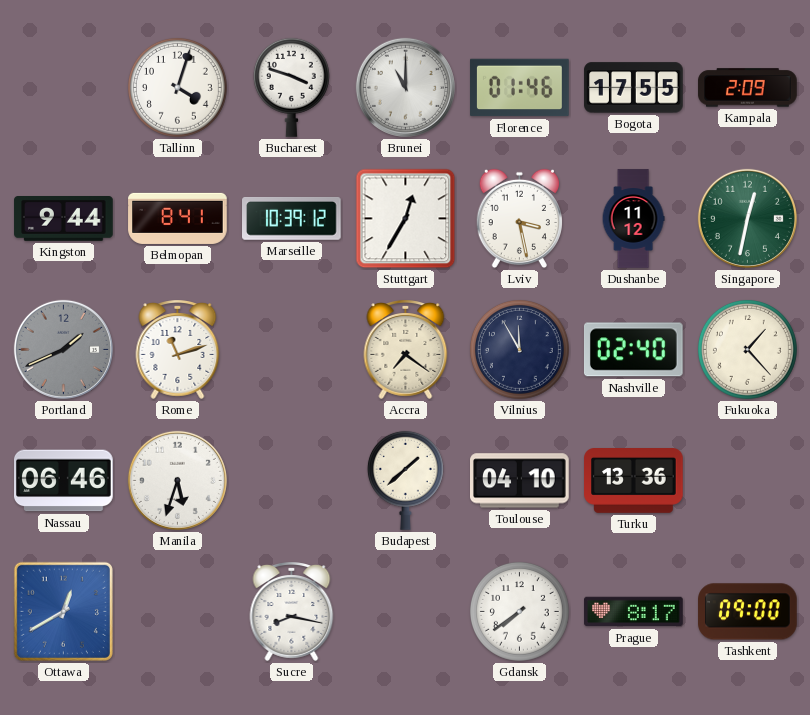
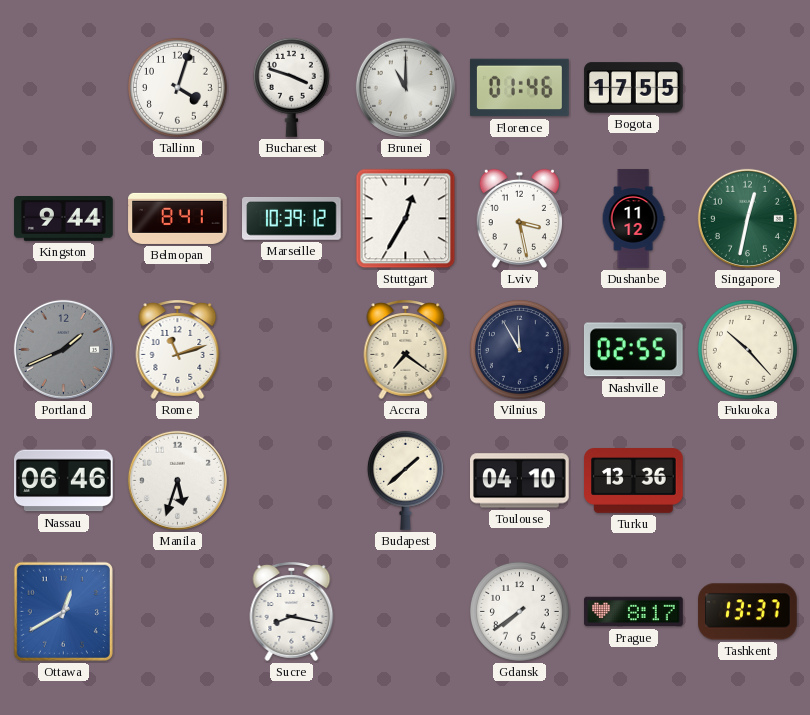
Kampala: 2:09 -> none
Nashville: 02:40 -> 02:55
Fukuoka: 1:23 -> 10:23
Tashkent: 09:00 -> 13:37
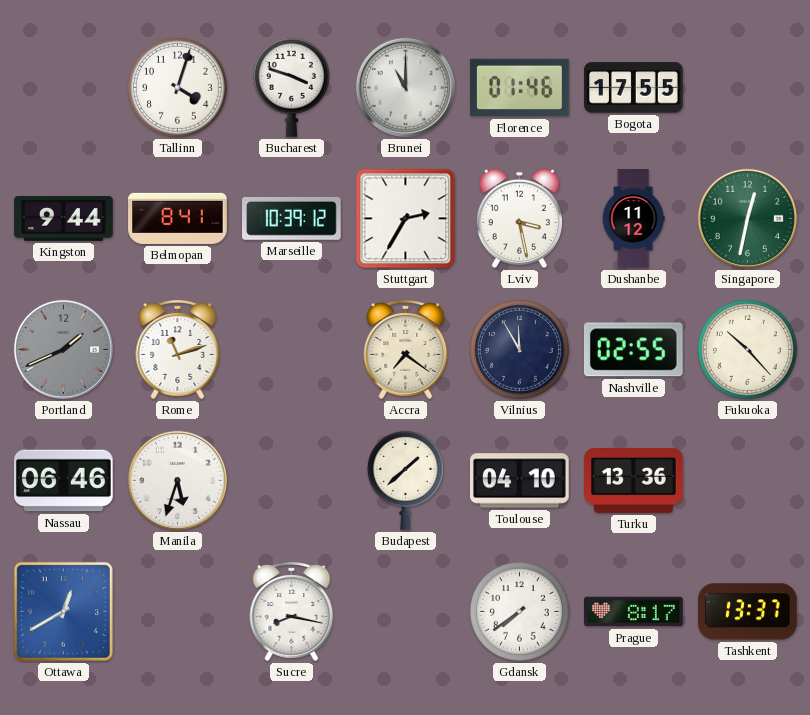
Stuttgart: 12:35 -> 2:35
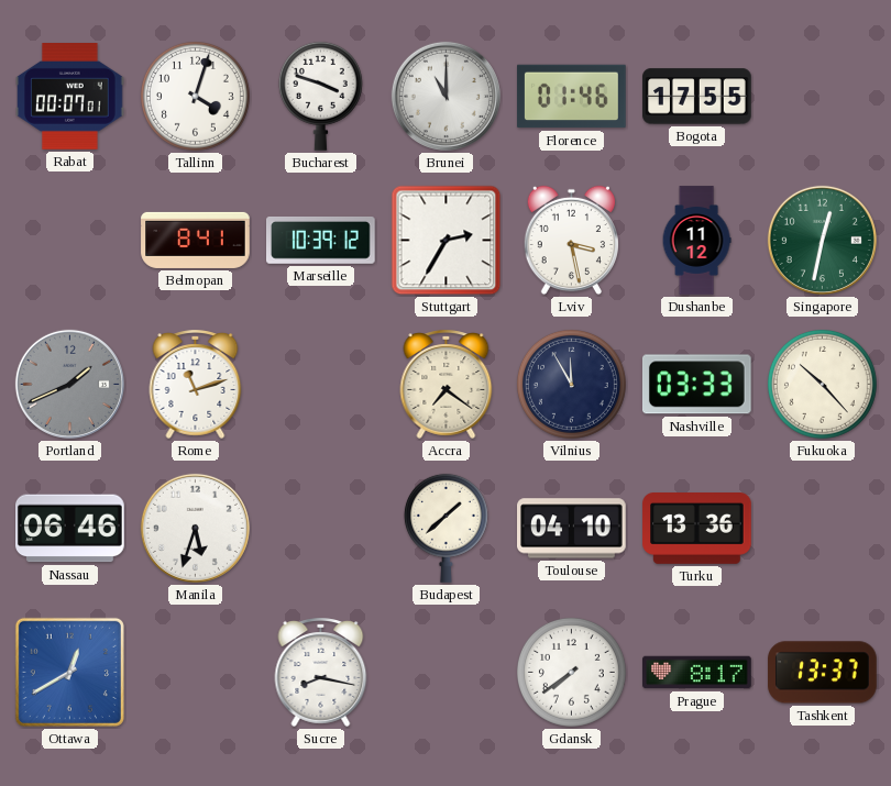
Rabat: none -> 00:07
Kingston: 9:44 -> none
Nashville: 02:55 -> 03:33
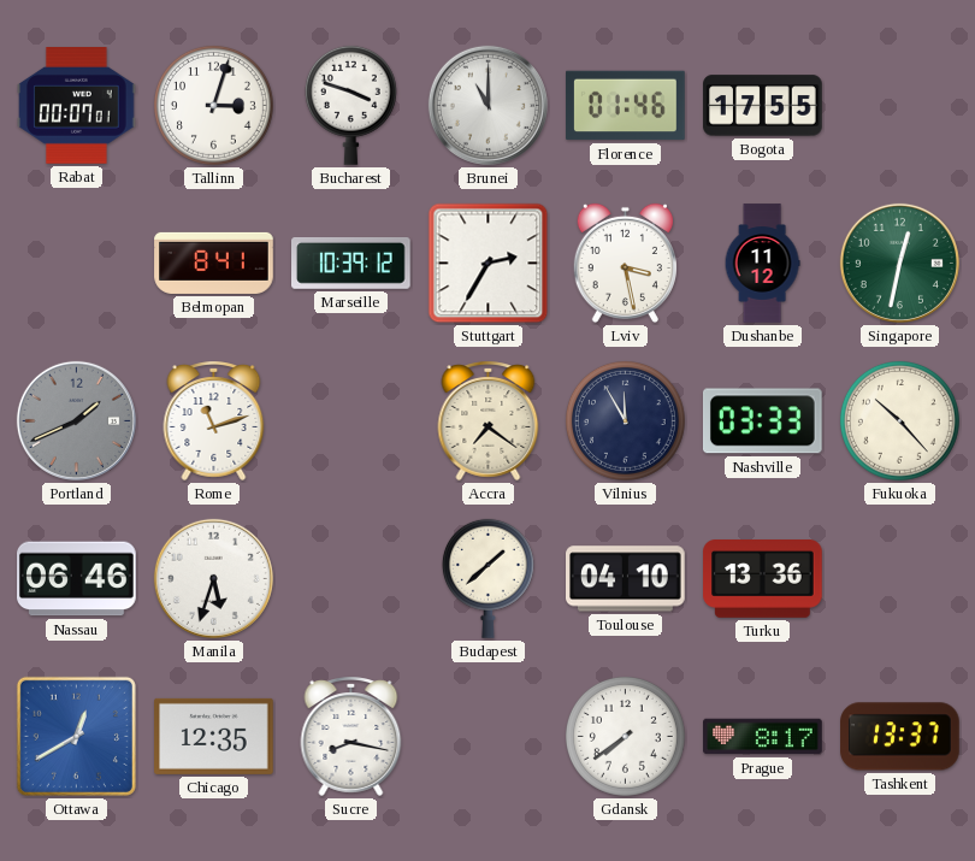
Tallinn: 4:03 -> 3:03
Chicago: none -> 12:35
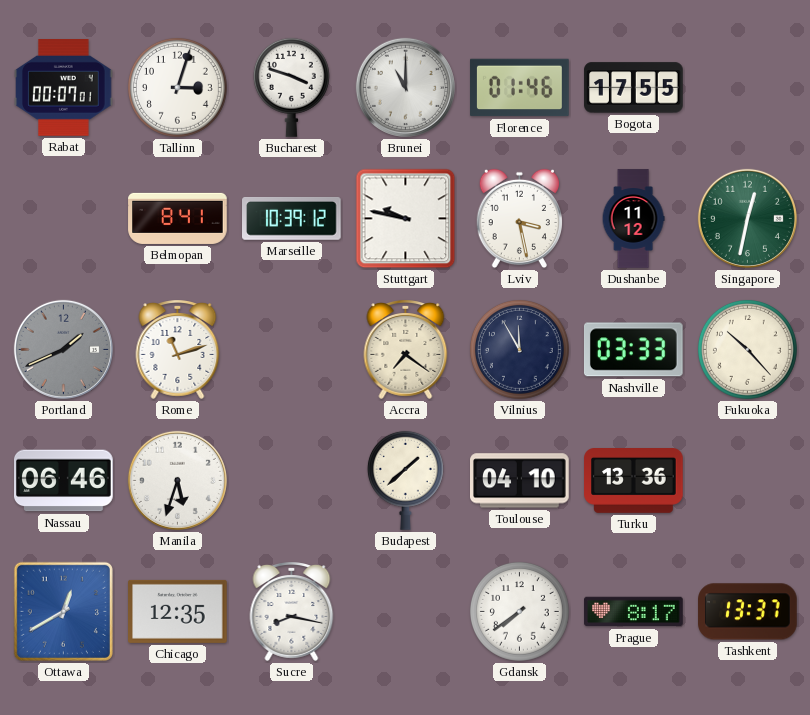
Stuttgart: 2:35 -> 9:47
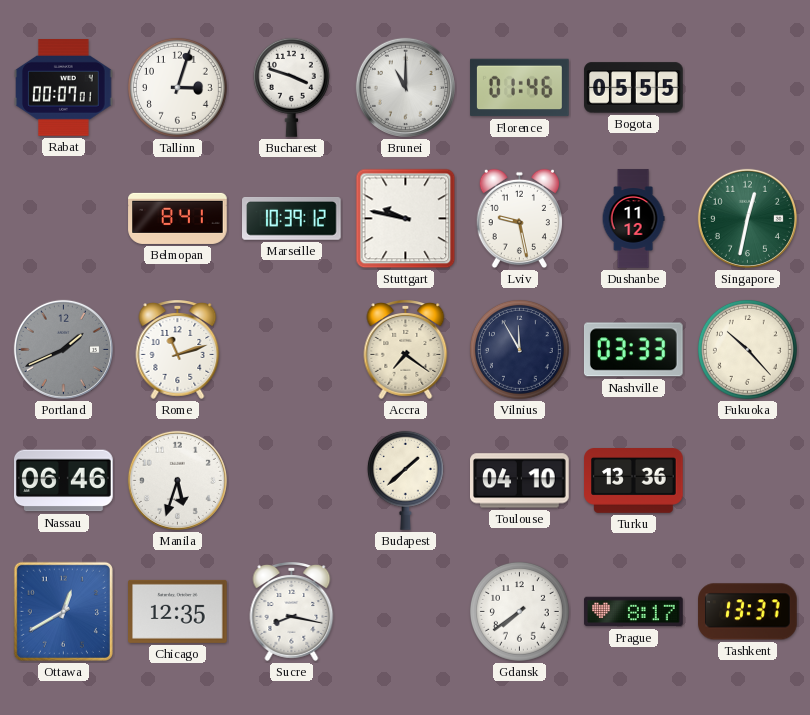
Bogota: 17:55 -> 05:55
Lviv: 3:28 -> 9:28
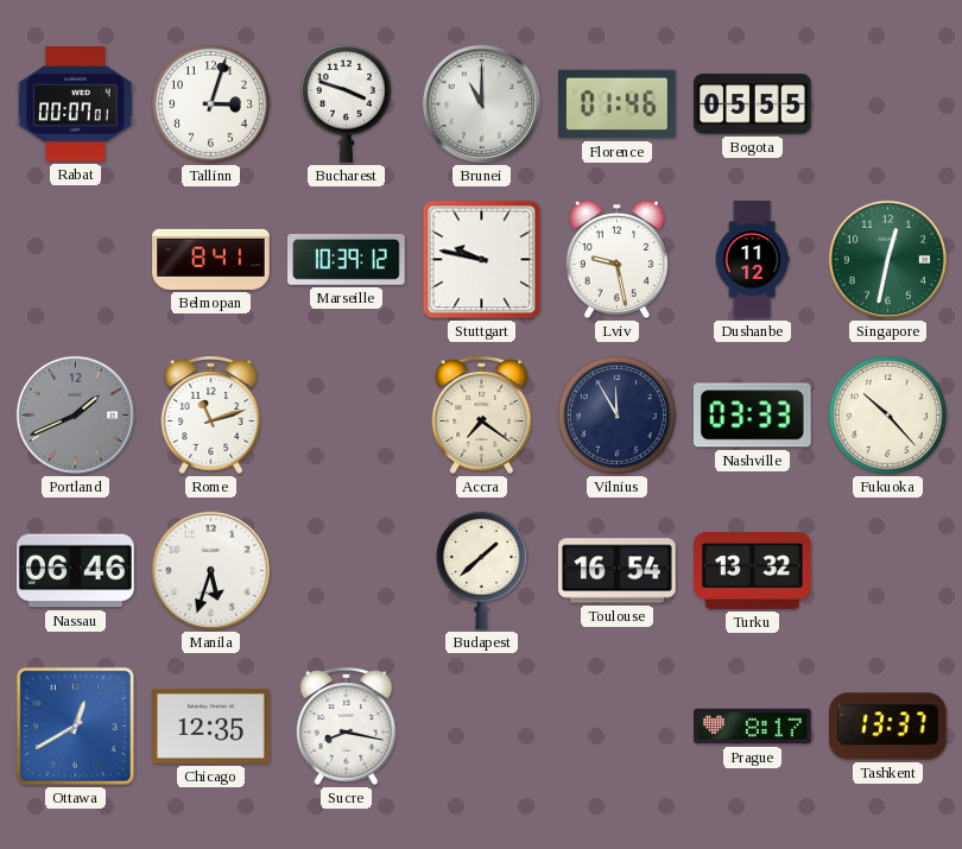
Toulouse: 04:10 -> 16:54
Turku: 13:36 -> 13:32
Gdansk: 7:39 -> none
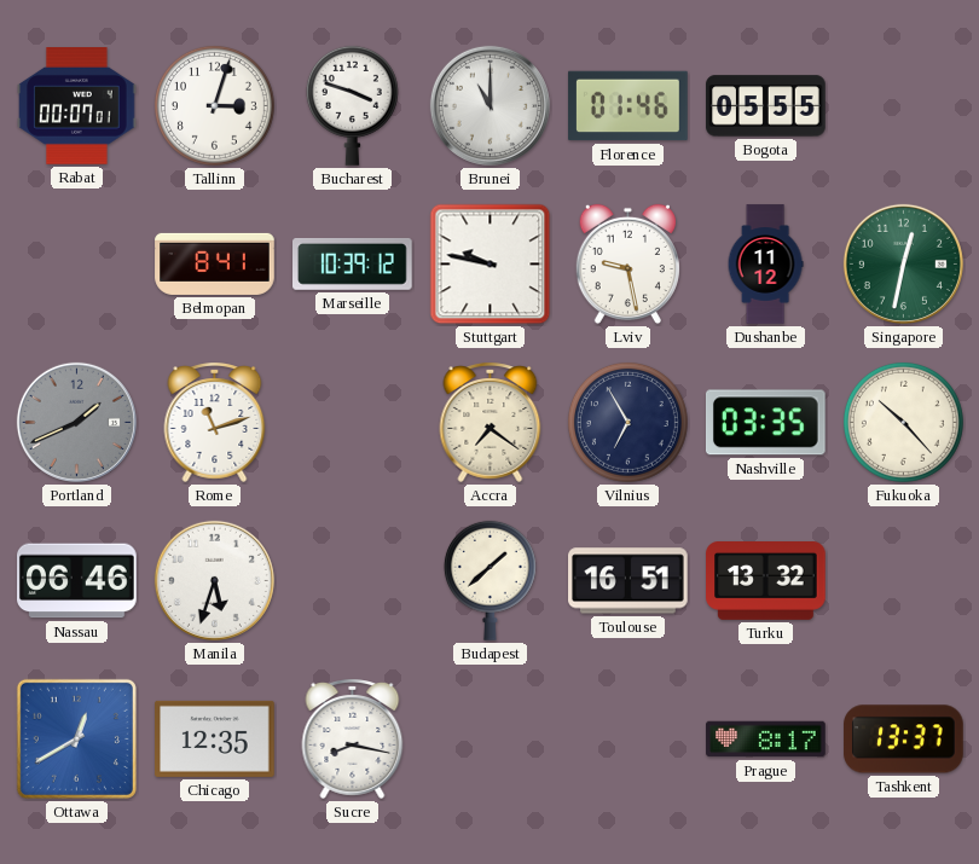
Vilnius: 11:55 -> 6:55
Nashville: 03:33 -> 03:35
Toulouse: 16:54 -> 16:51
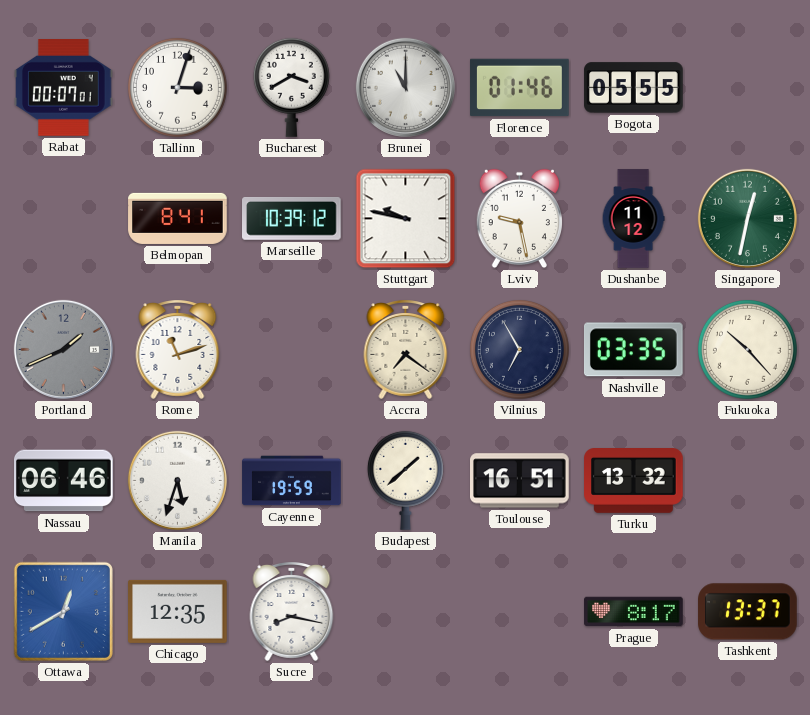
Bucharest: 3:48 -> 3:40
Cayenne: none -> 19:59
